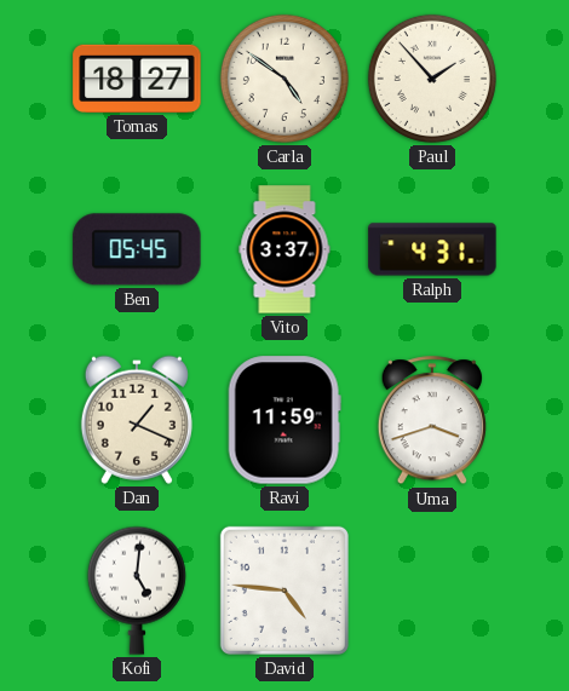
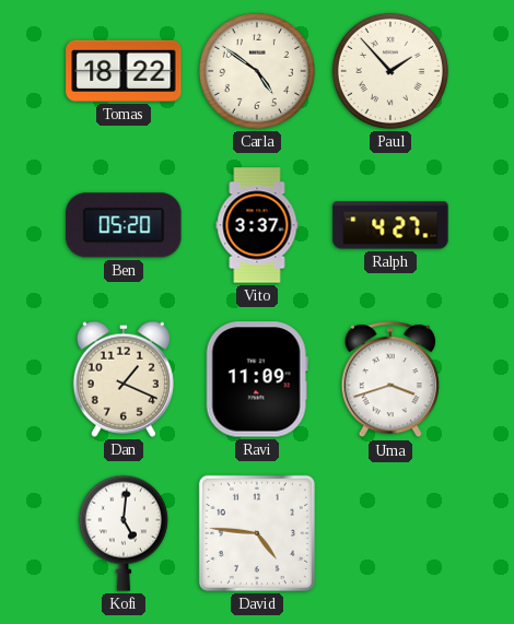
Tomas: 18:27 -> 18:22
Ben: 05:45 -> 05:20
Ralph: 4:31 -> 4:27
Ravi: 11:59 -> 11:09
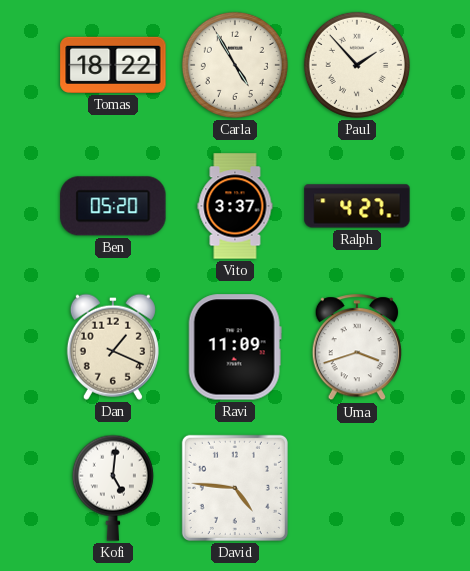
Carla: 4:51 -> 4:55
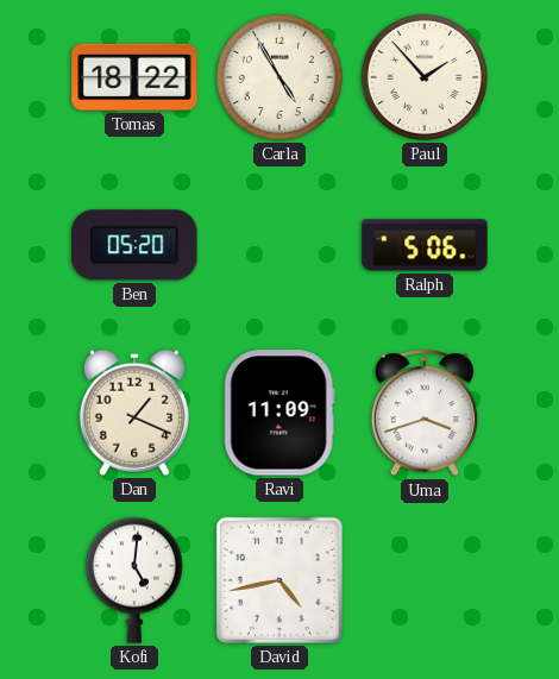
Vito: 3:37 -> none
Ralph: 4:27 -> 5:06
David: 4:46 -> 4:43
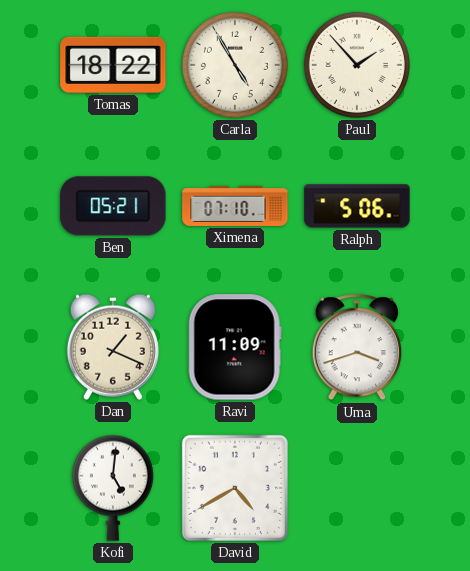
Ben: 05:20 -> 05:21
Ximena: none -> 07:10
David: 4:43 -> 4:40
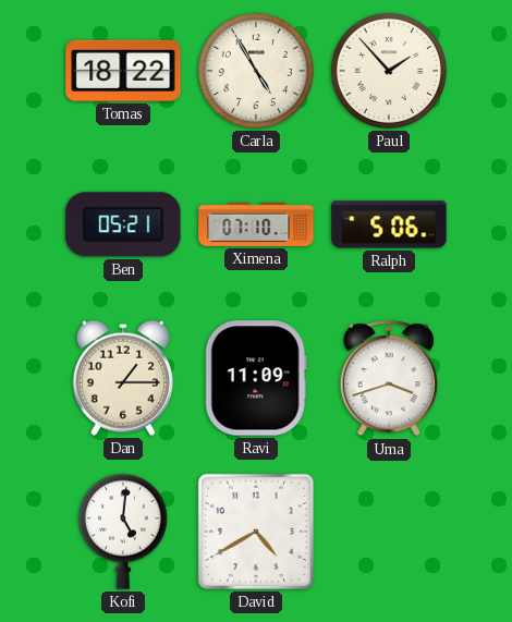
Dan: 1:19 -> 1:15
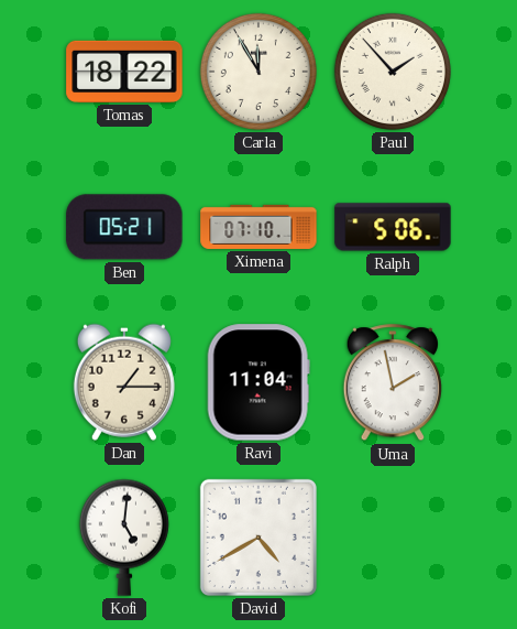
Carla: 4:55 -> 11:55
Ravi: 11:09 -> 11:04
Uma: 3:42 -> 1:58
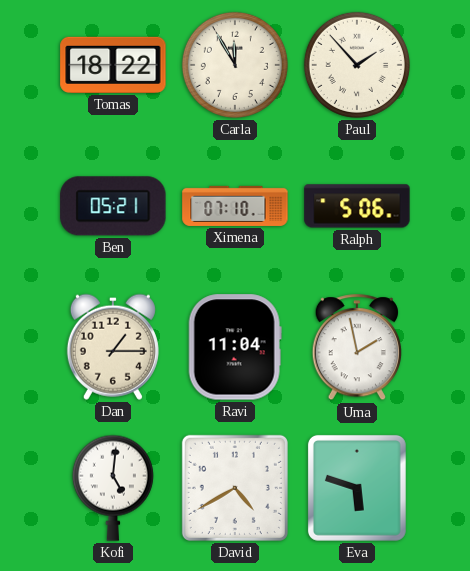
Eva: none -> 5:48
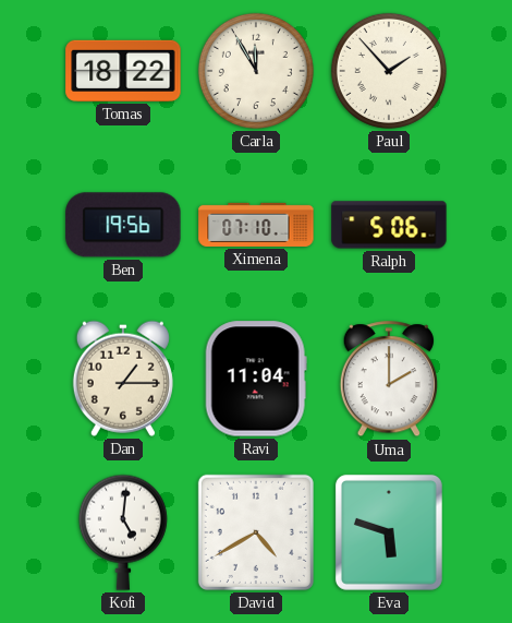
Ben: 05:21 -> 19:56
Uma: 1:58 -> 2:00
